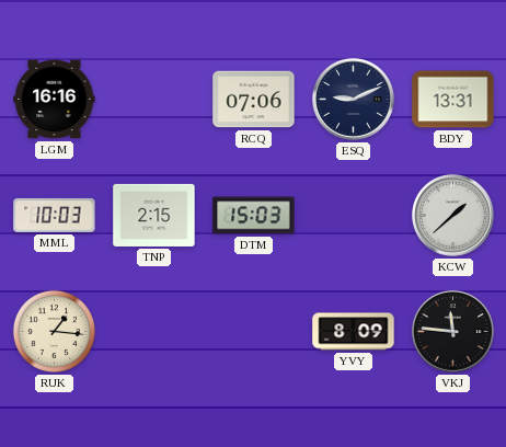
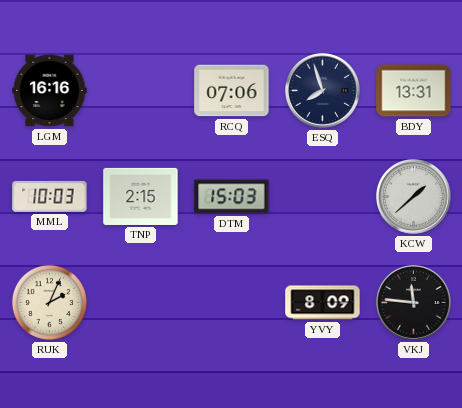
ESQ: 9:11 -> 7:57
RUK: 1:16 -> 2:04
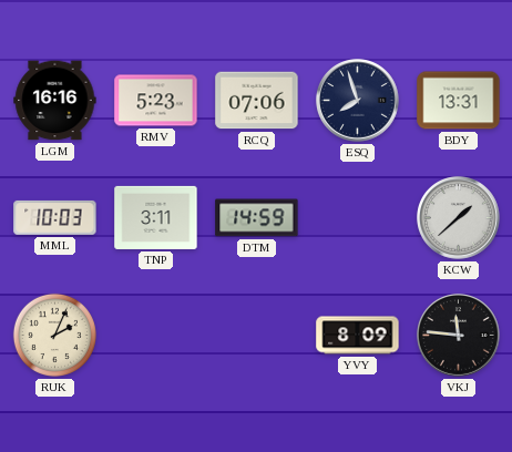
RMV: none -> 5:23
TNP: 2:15 -> 3:11
DTM: 15:03 -> 14:59
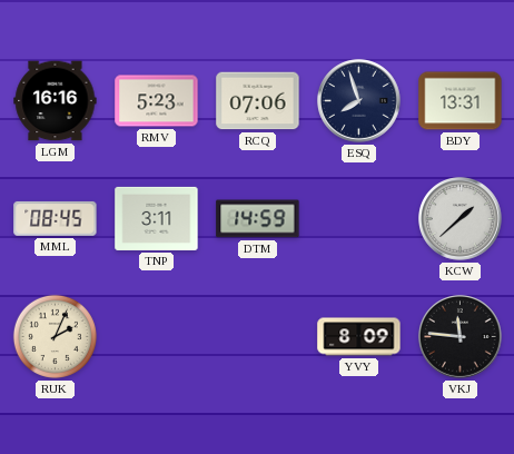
MML: 10:03 -> 08:45
